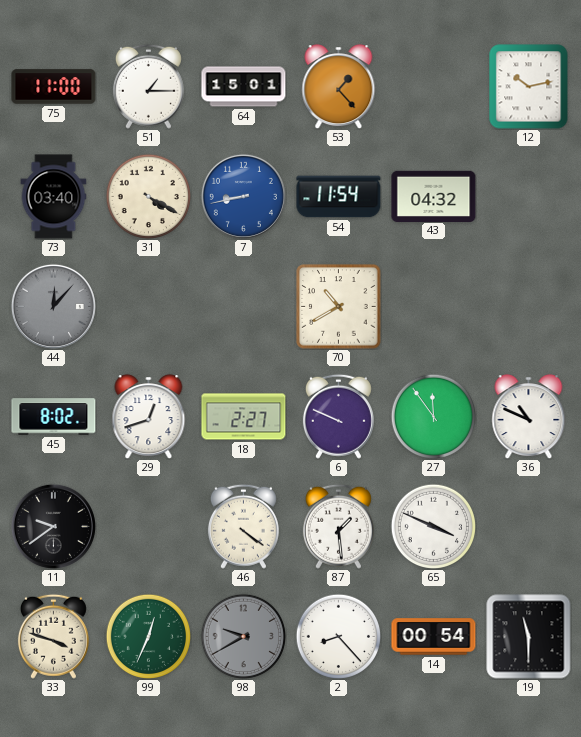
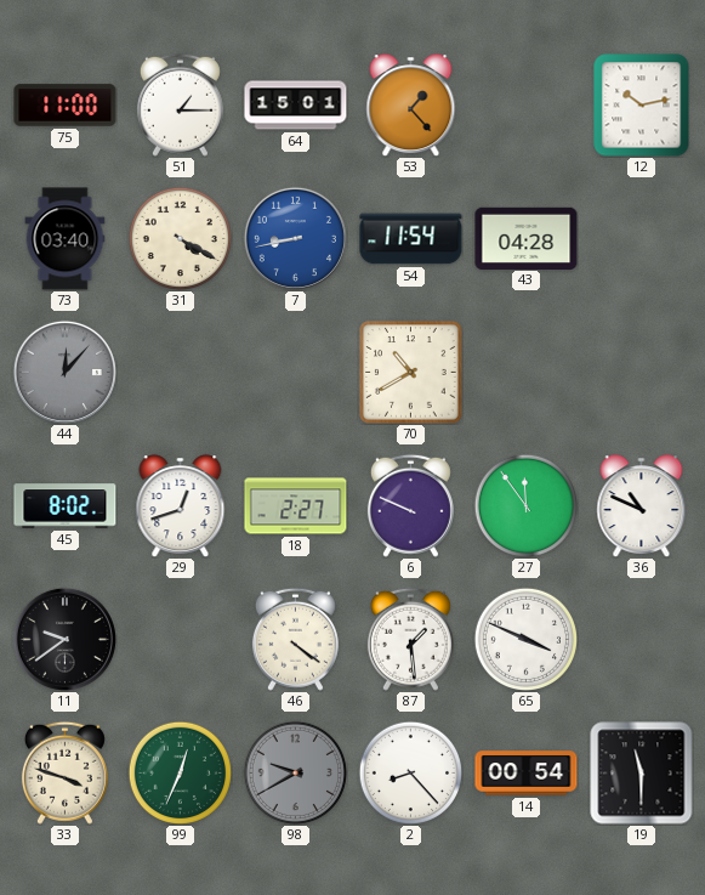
43: 04:32 -> 04:28
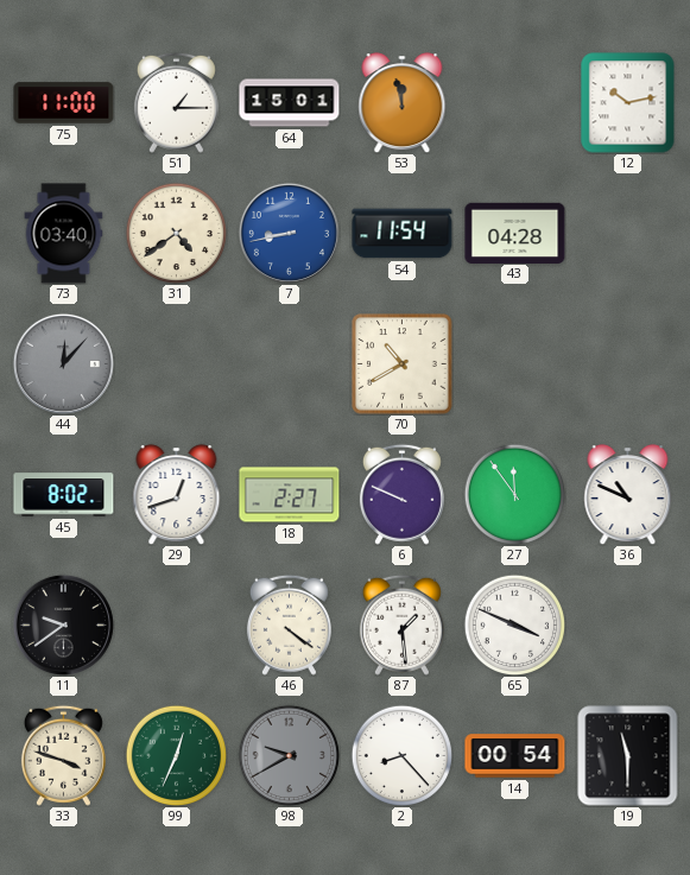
53: 1:23 -> 11:58
31: 4:20 -> 4:39
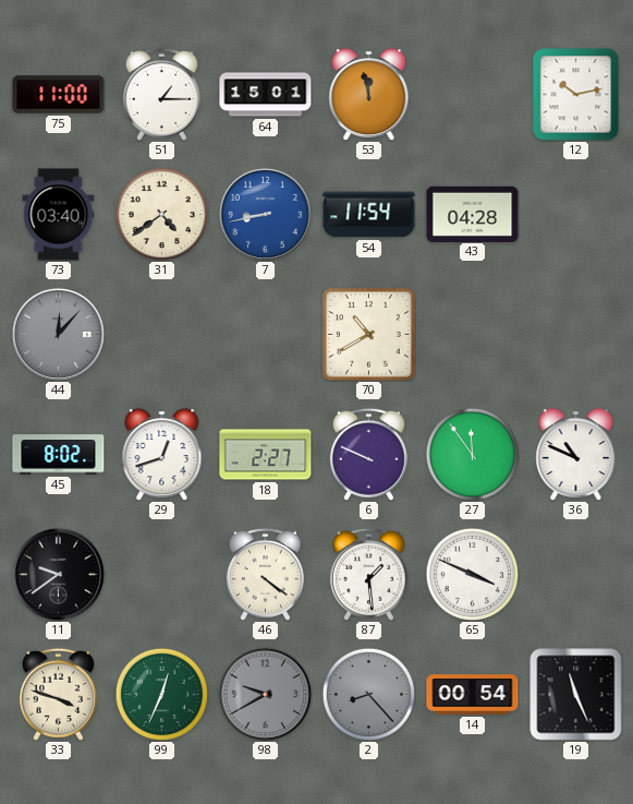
2 dial: white -> grey
19: 11:30 -> 11:26
